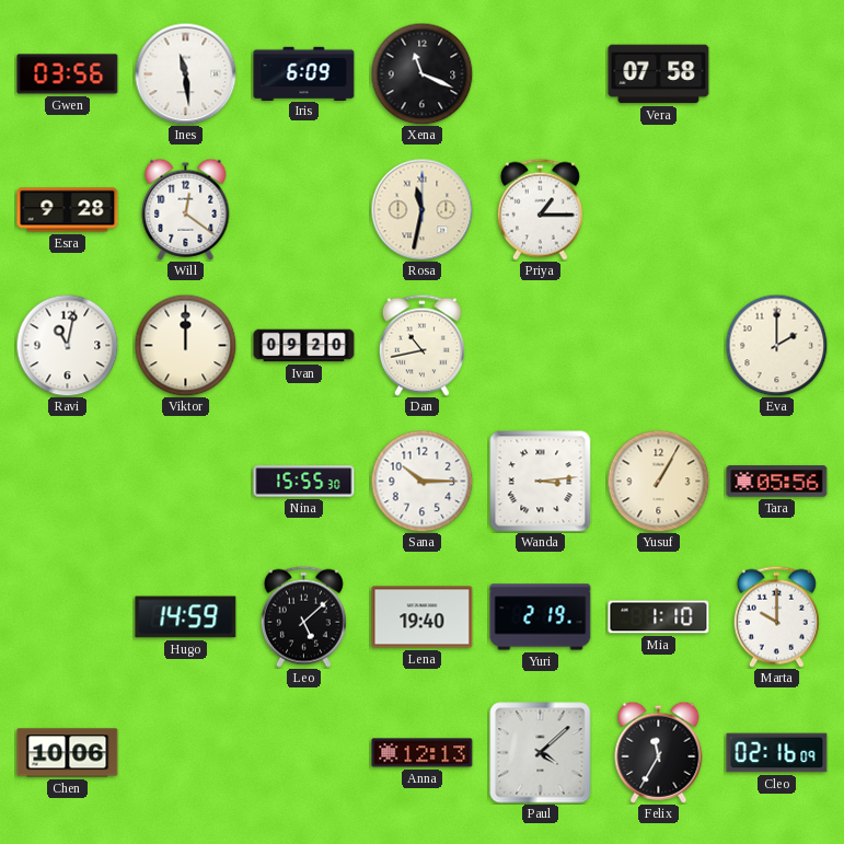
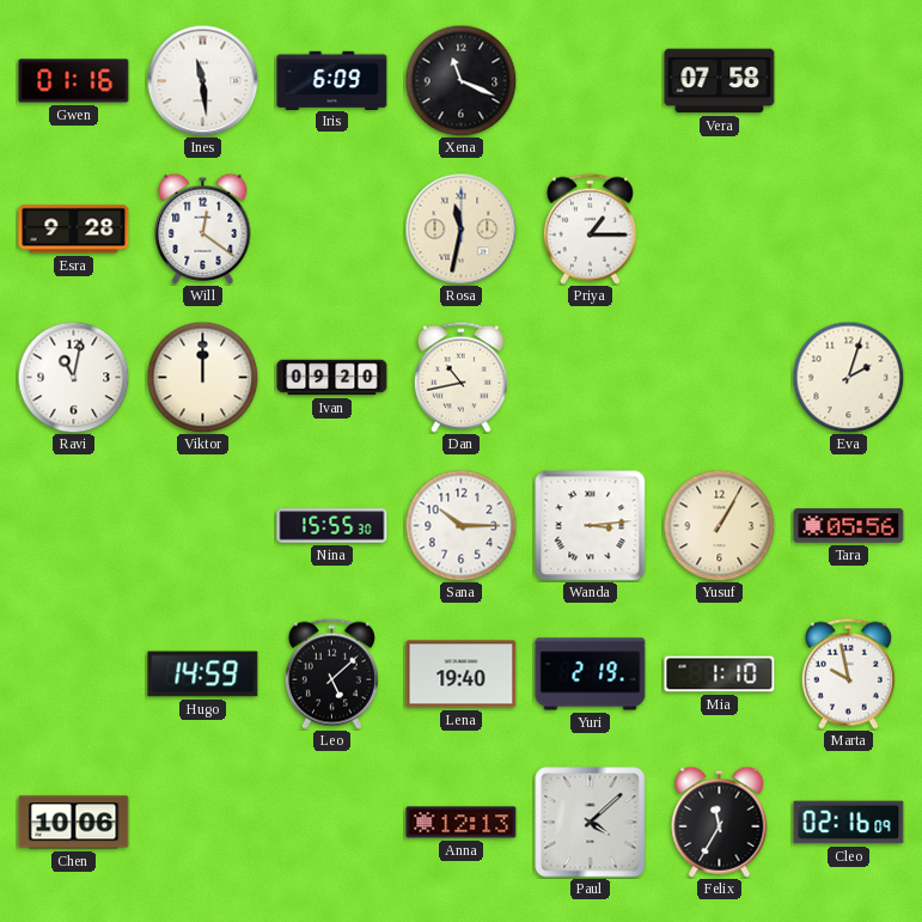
Gwen: 03:56 -> 01:16
Eva: 2:00 -> 2:03
Marta: 10:00 -> 9:58
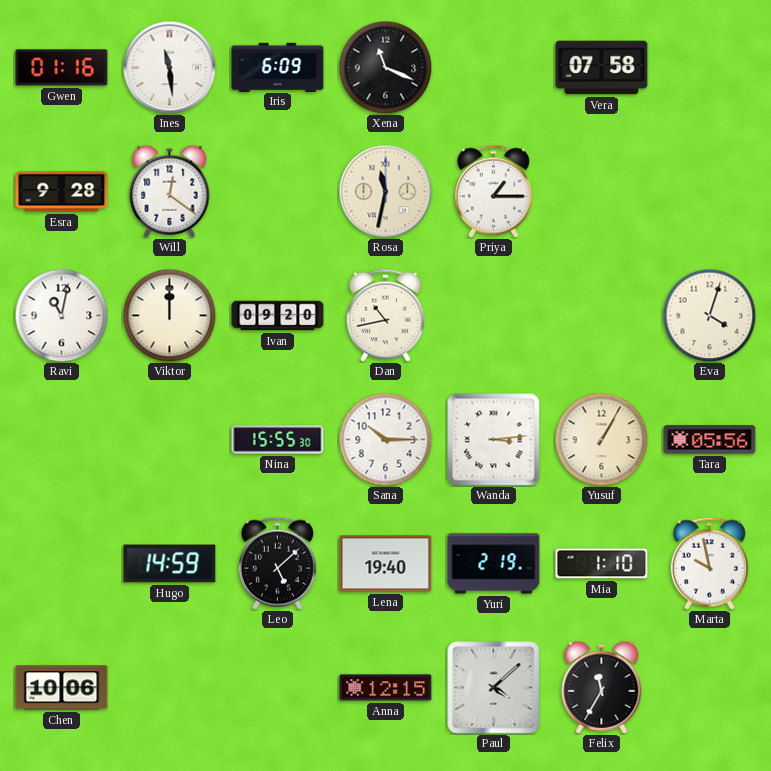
Eva: 2:03 -> 4:03
Anna: 12:13 -> 12:15
Cleo: 02:16 -> none
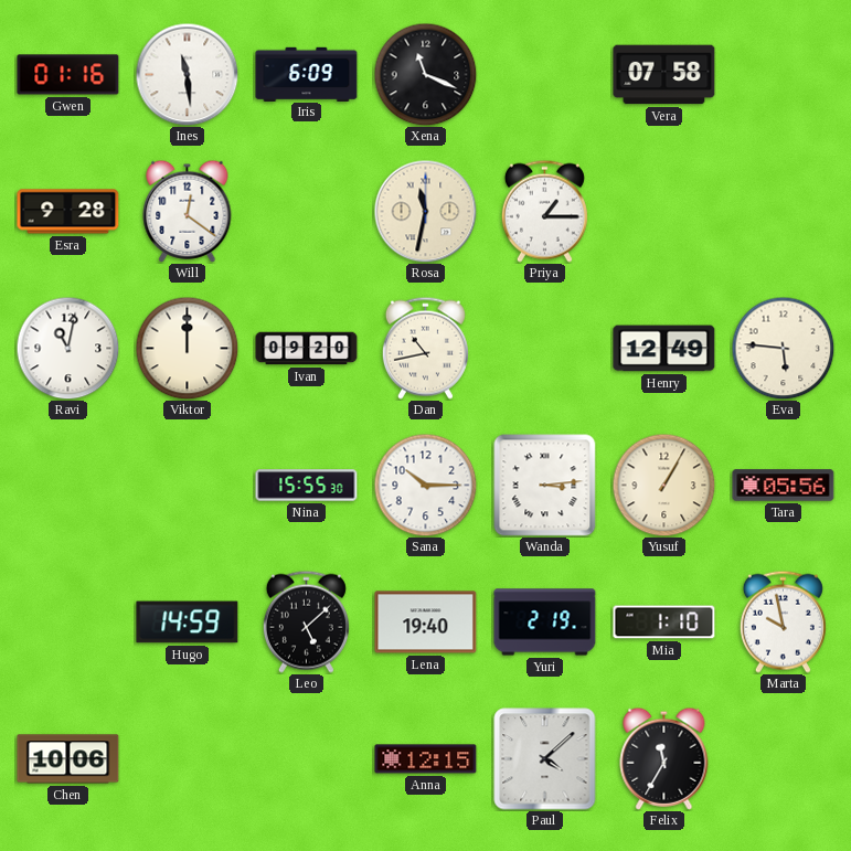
Henry: none -> 12:49
Eva: 4:03 -> 5:46
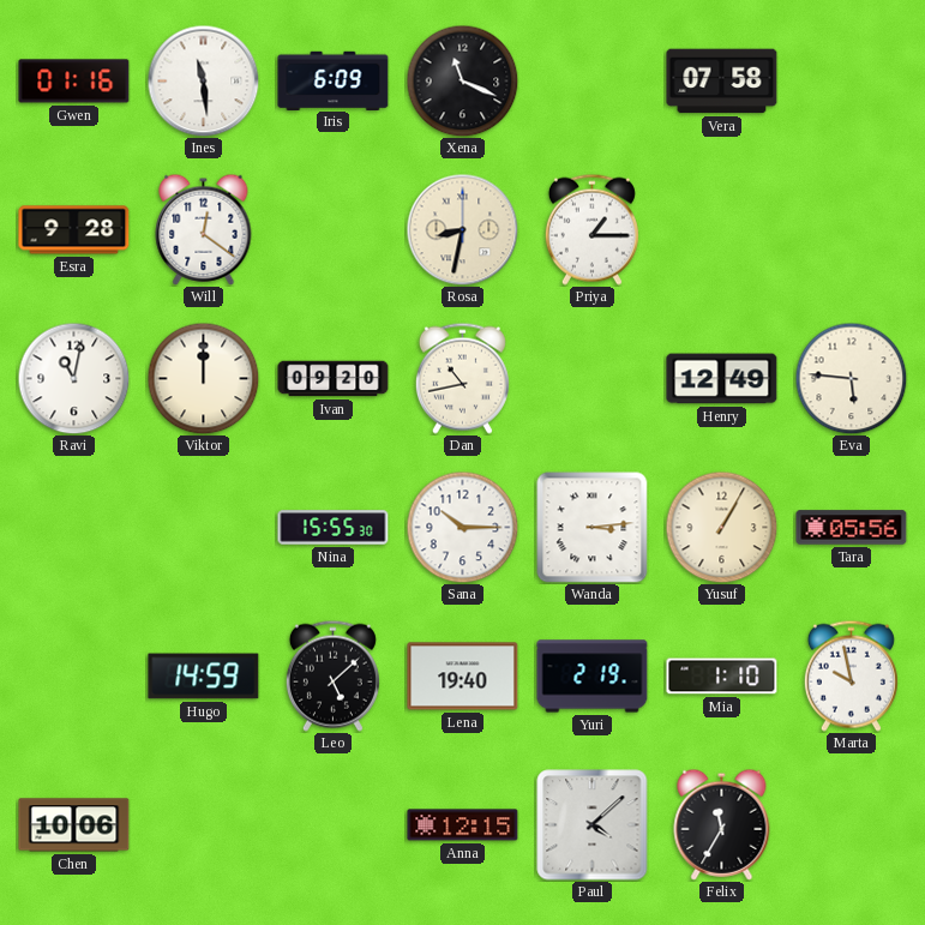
Rosa: 11:32 -> 8:32
